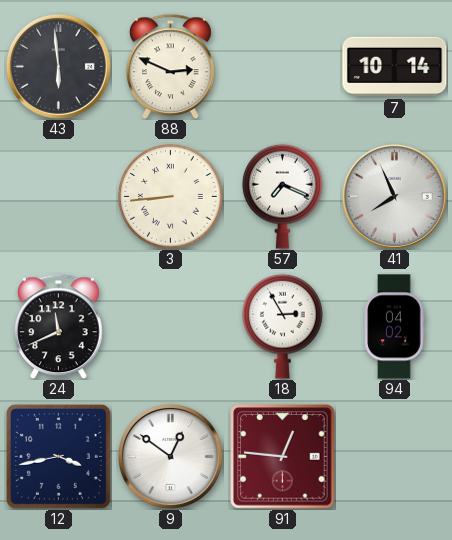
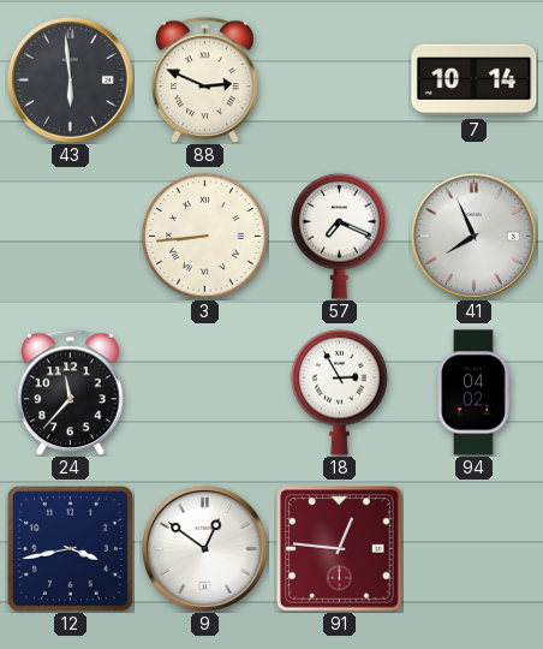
24: 11:41 -> 11:37
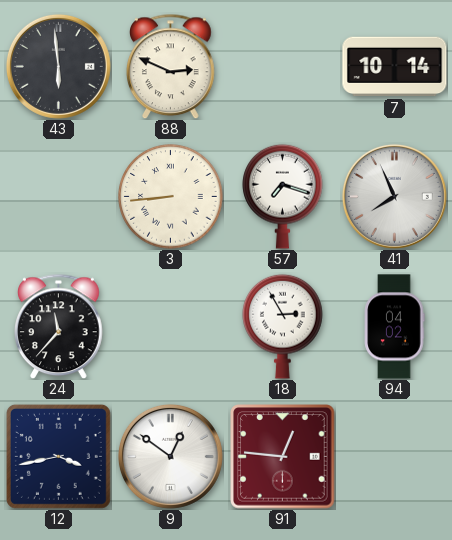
57: 7:19 -> 7:18
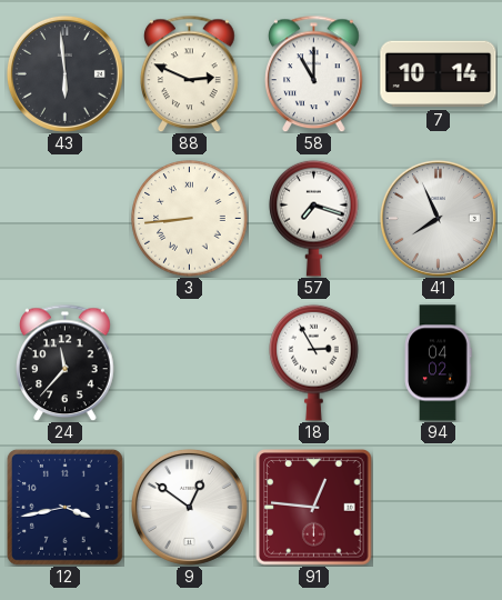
58: none -> 11:00
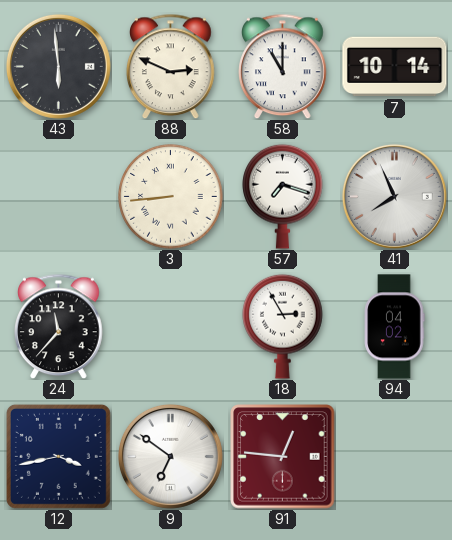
9: 12:51 -> 6:51
